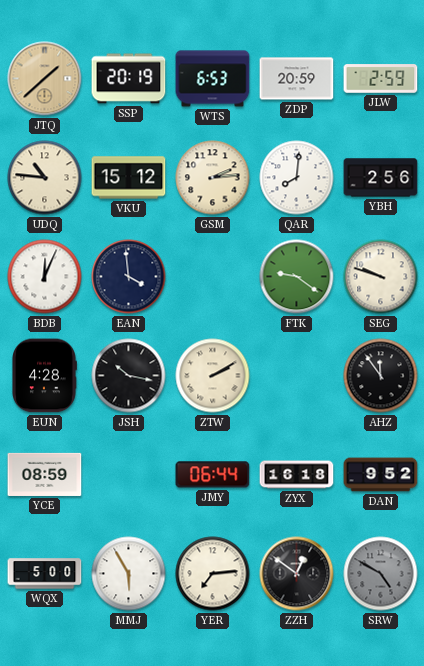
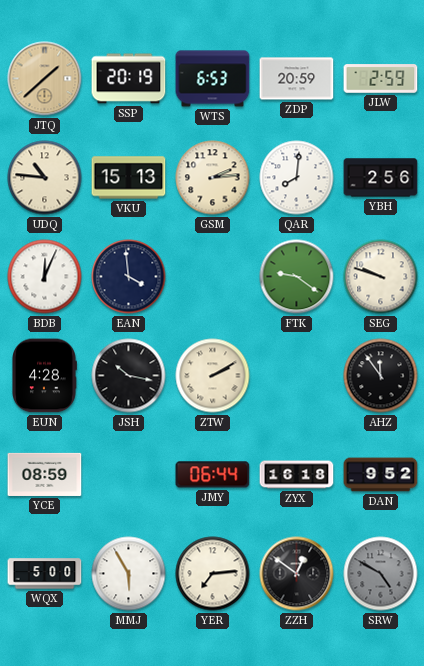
VKU: 15:12 -> 15:13
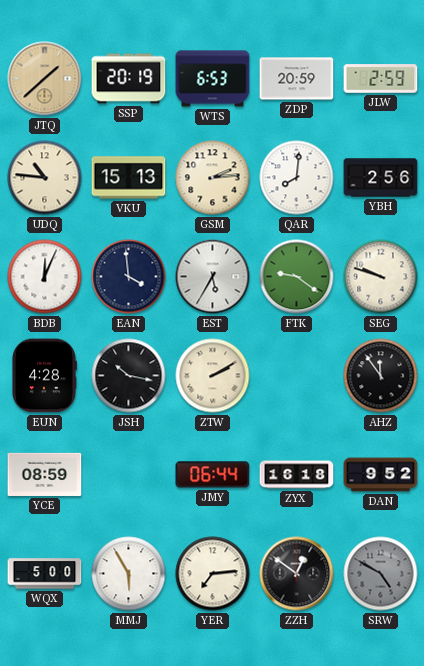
EST: none -> 5:35
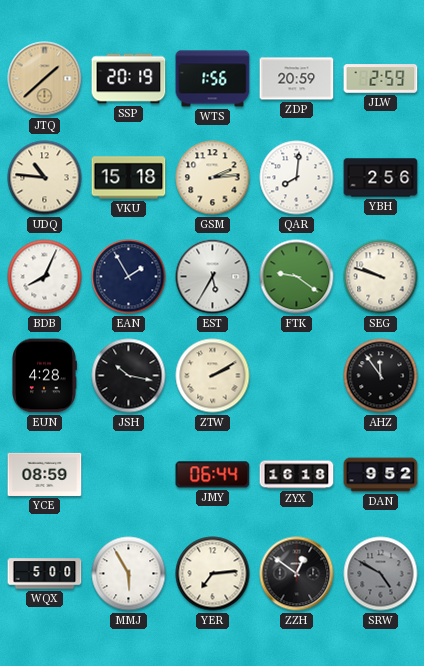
WTS: 6:53 -> 1:56
VKU: 15:13 -> 15:18
BDB: 12:04 -> 8:04
EAN: 3:59 -> 1:55
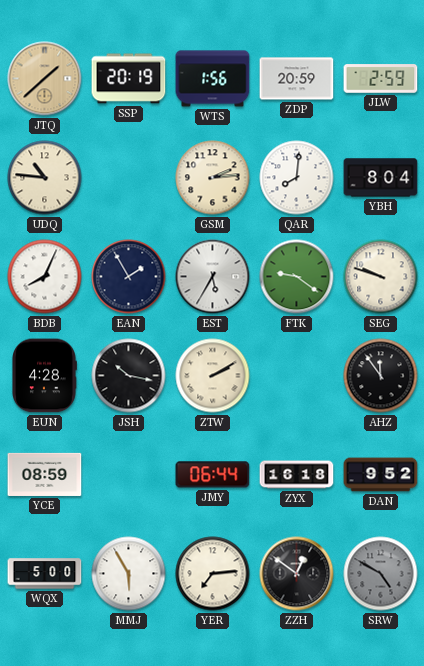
VKU: 15:18 -> none
YBH: 2:56 -> 8:04
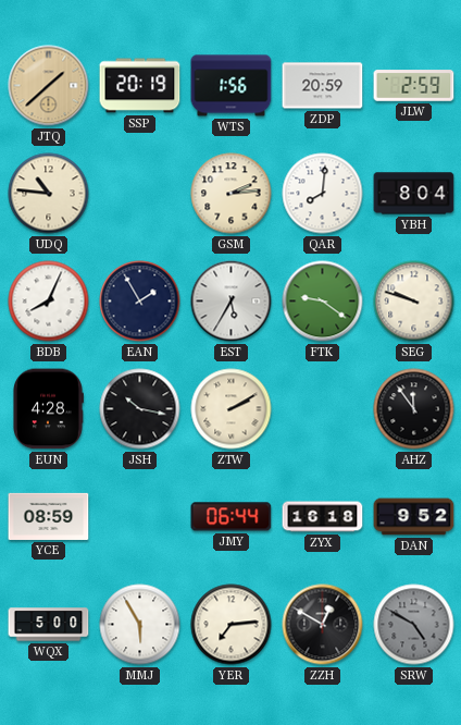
ZZH: 12:51 -> 12:50
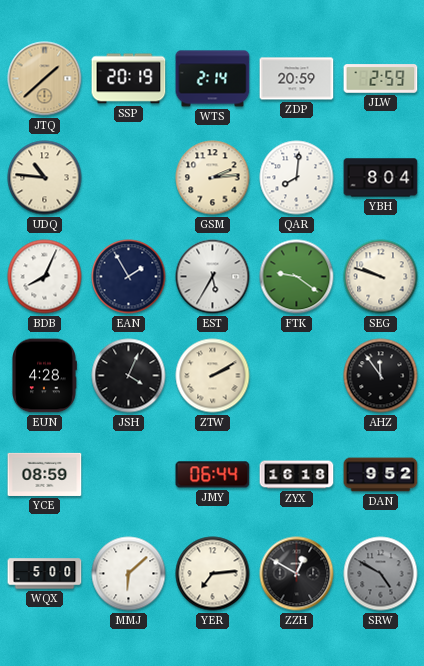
WTS: 1:56 -> 2:14
JSH: 10:17 -> 4:04
MMJ: 5:55 -> 6:08
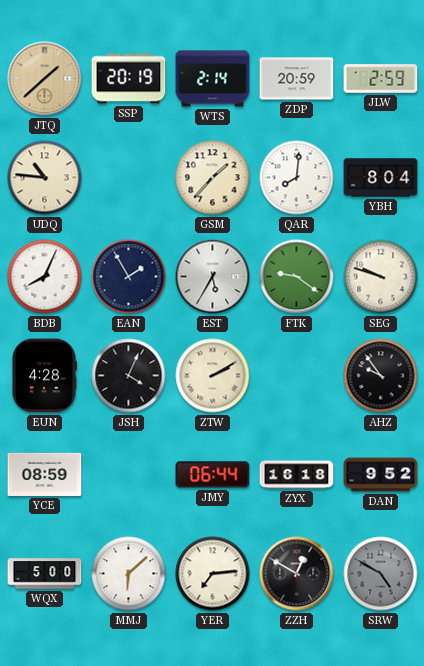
GSM: 2:14 -> 1:37
AHZ: 11:54 -> 9:54
